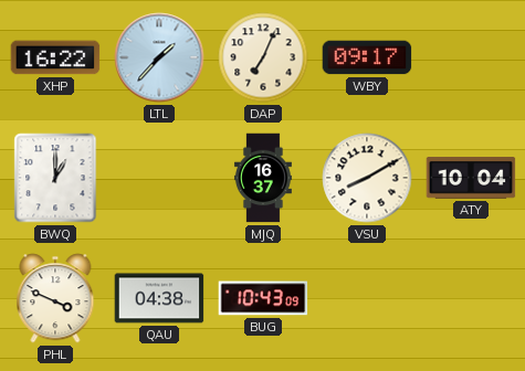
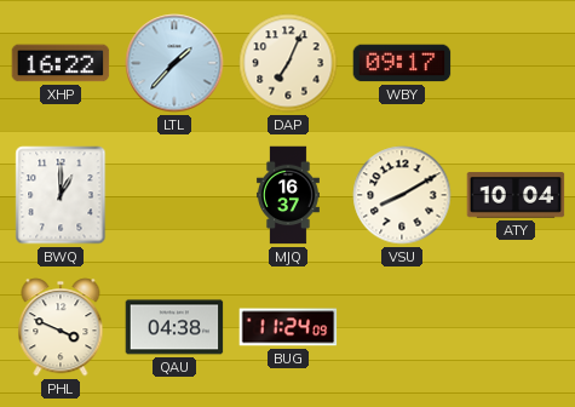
BUG: 10:43 -> 11:24
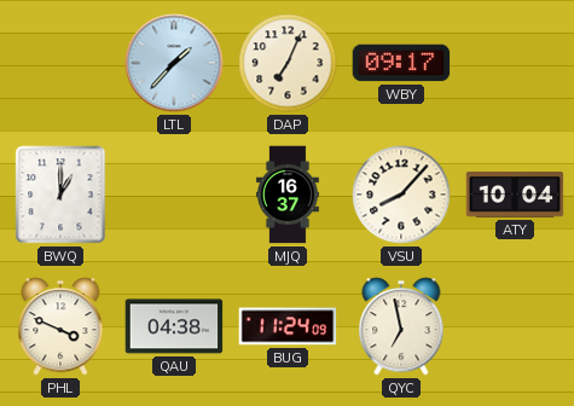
XHP: 16:22 -> none
VSU: 8:10 -> 8:07
QYC: none -> 6:58
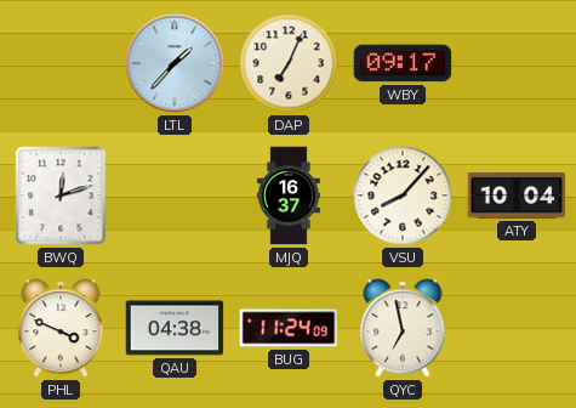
BWQ: 1:00 -> 12:12
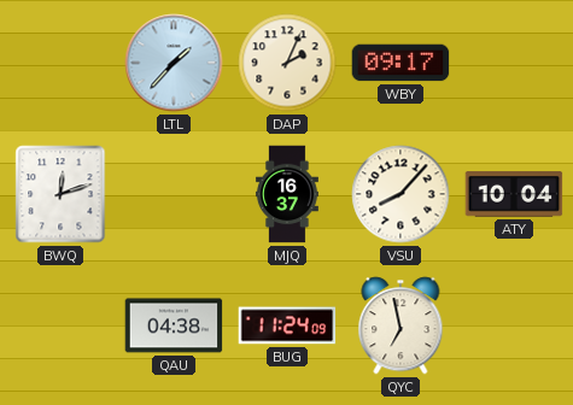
DAP: 7:04 -> 2:04
PHL: 3:49 -> none
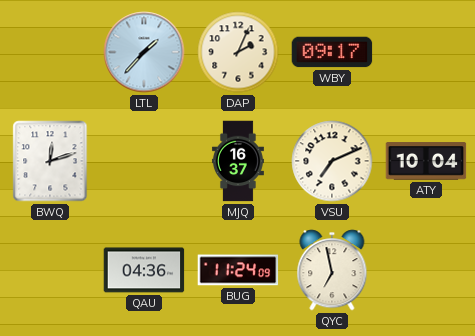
VSU: 8:07 -> 7:11
QAU: 04:38 -> 04:36
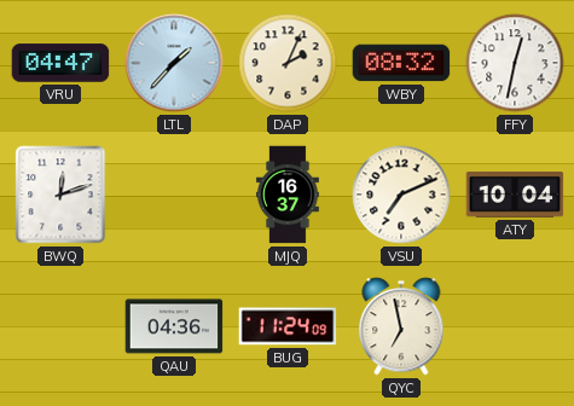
VRU: none -> 04:47
WBY: 09:17 -> 08:32
FFY: none -> 12:32
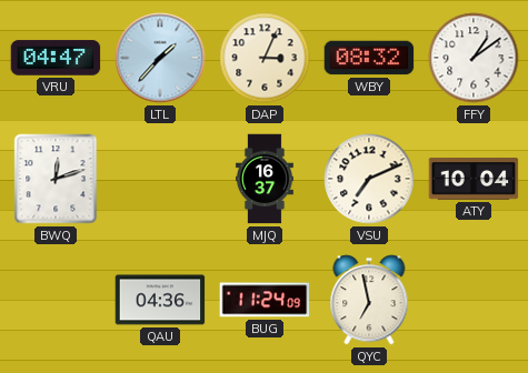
DAP: 2:04 -> 3:04
FFY: 12:32 -> 1:09
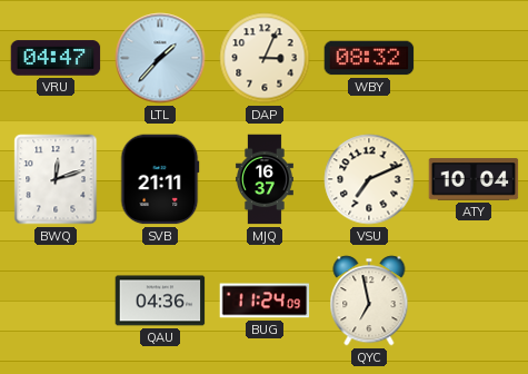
FFY: 1:09 -> none
SVB: none -> 21:11
